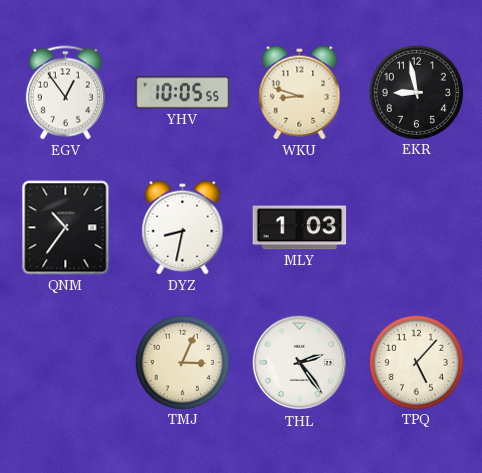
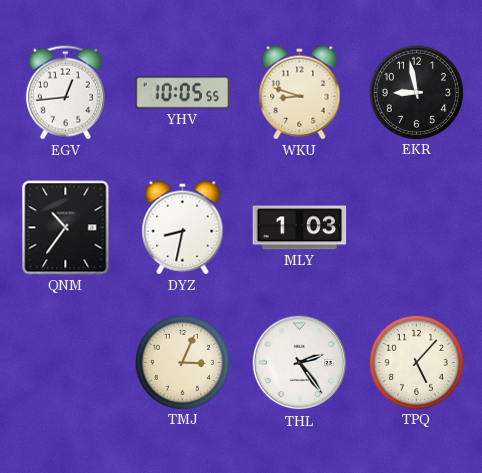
EGV: 12:54 -> 12:44
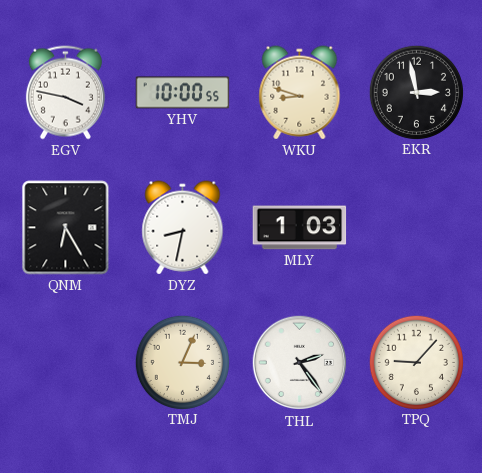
EGV: 12:44 -> 3:47
YHV: 10:05 -> 10:00
EKR: 8:58 -> 2:58
QNM: 10:36 -> 6:25
TPQ: 5:07 -> 9:07
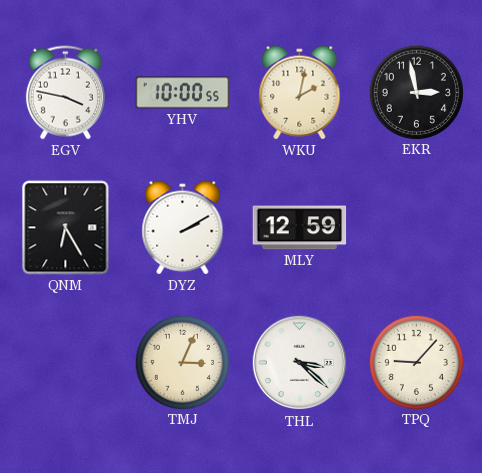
WKU: 8:48 -> 2:02
DYZ: 8:32 -> 2:10
MLY: 1:03 -> 12:59
THL: 2:24 -> 3:22
